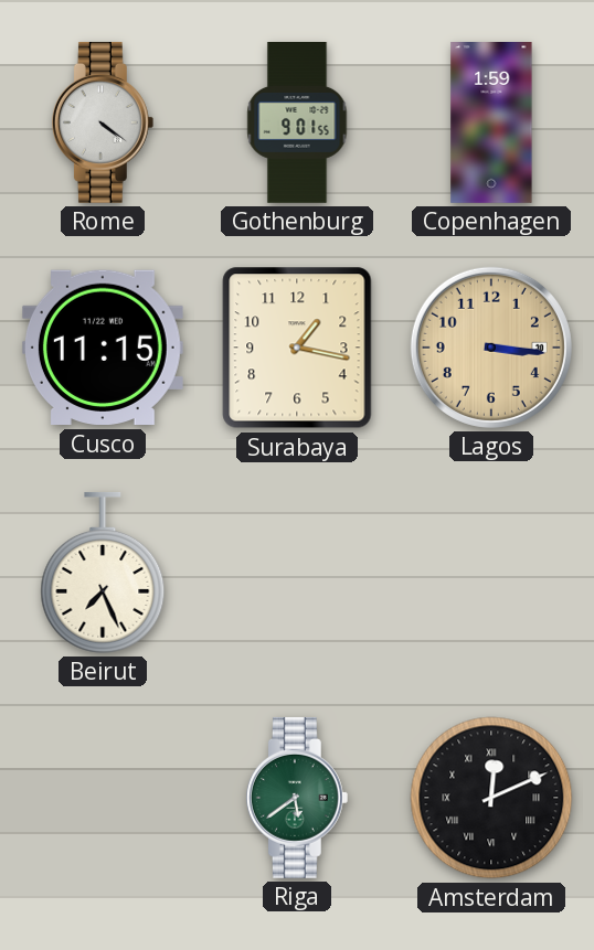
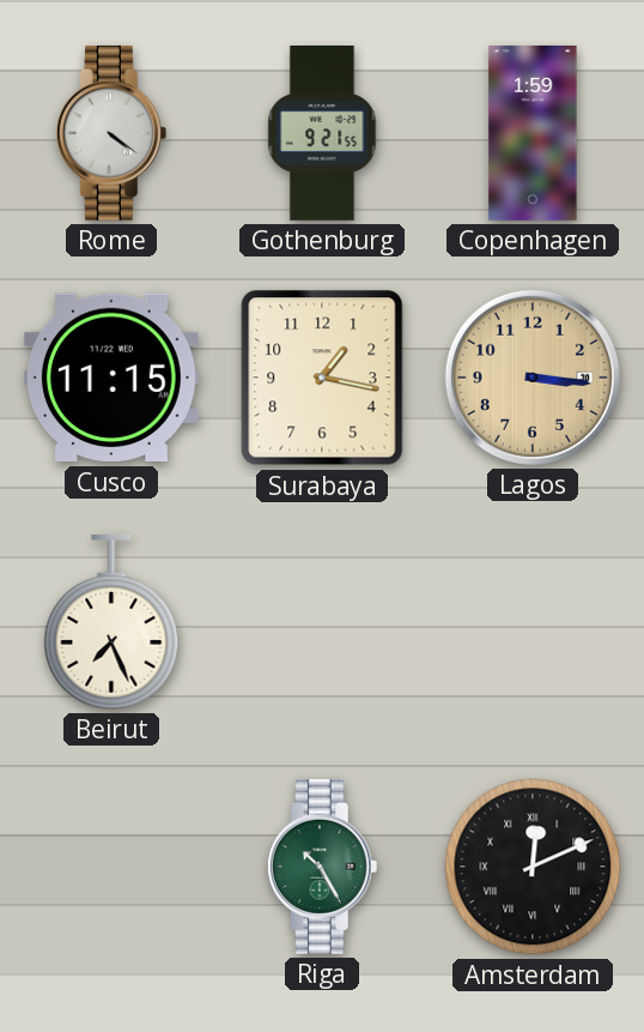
Gothenburg: 9:01 -> 9:21
Riga: 5:39 -> 10:25
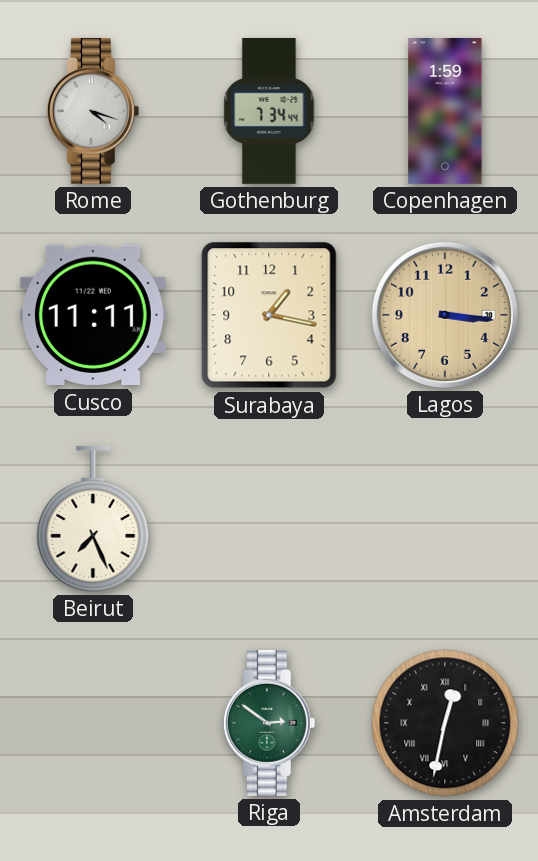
Rome: 4:21 -> 4:18
Gothenburg: 9:21 -> 7:34
Cusco: 11:15 -> 11:11
Riga: 10:25 -> 2:51
Amsterdam: 12:11 -> 12:32
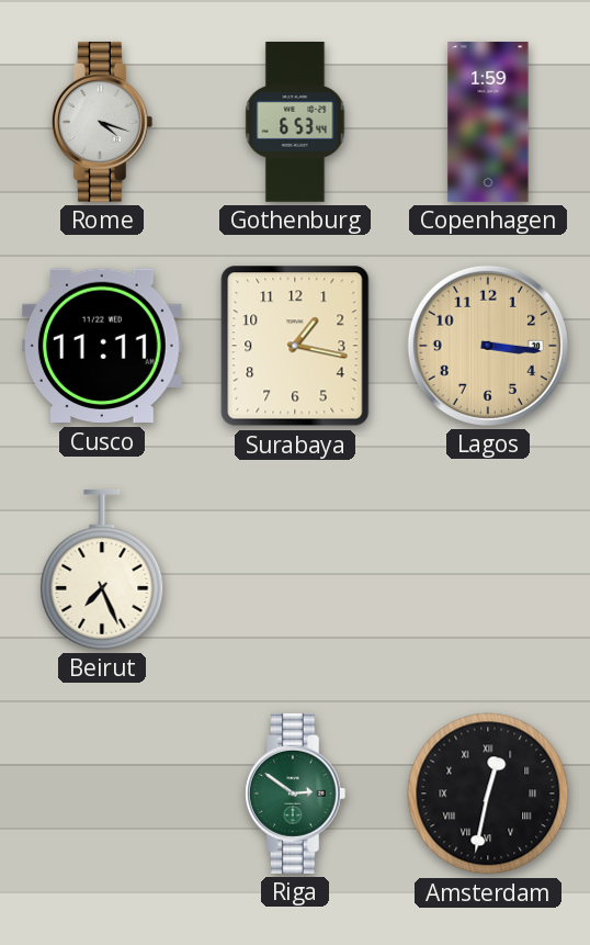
Gothenburg: 7:34 -> 6:53
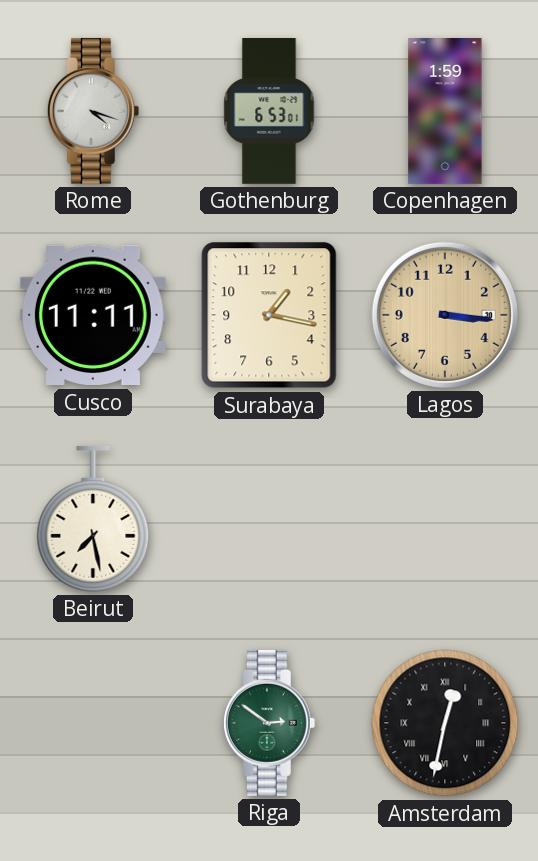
Gothenburg: 6:53:44 -> 6:53:01
Beirut: 7:26 -> 7:28
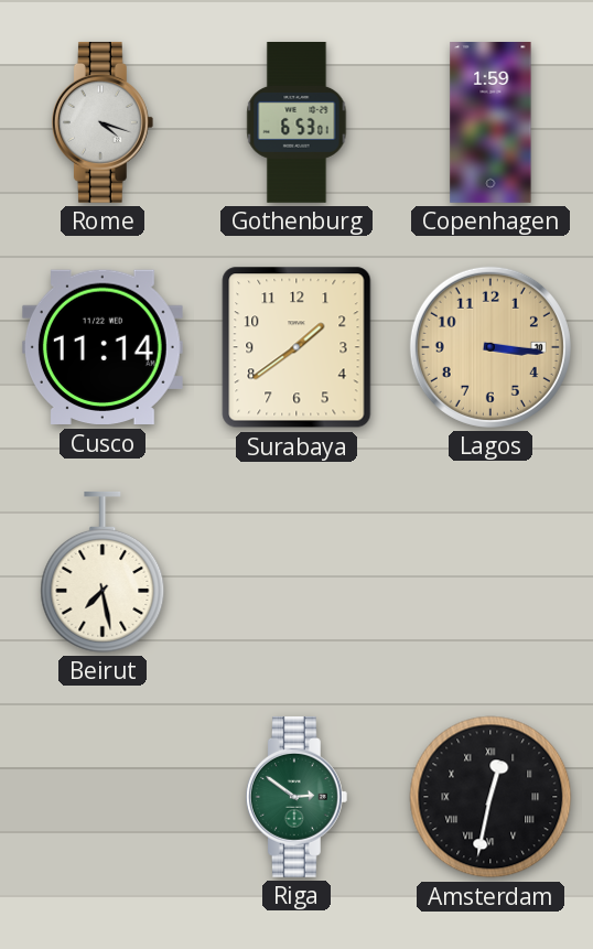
Cusco: 11:11 -> 11:14
Surabaya: 1:17 -> 1:39
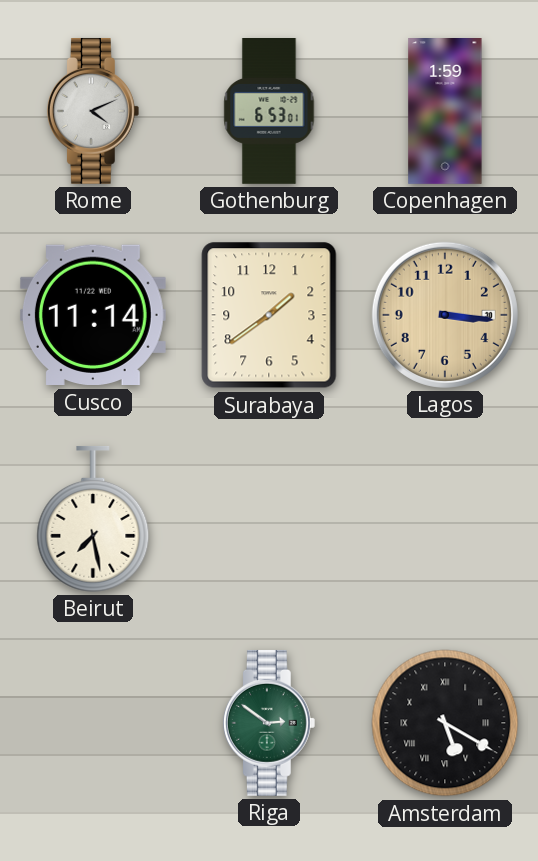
Rome: 4:18 -> 4:11
Amsterdam: 12:32 -> 5:20
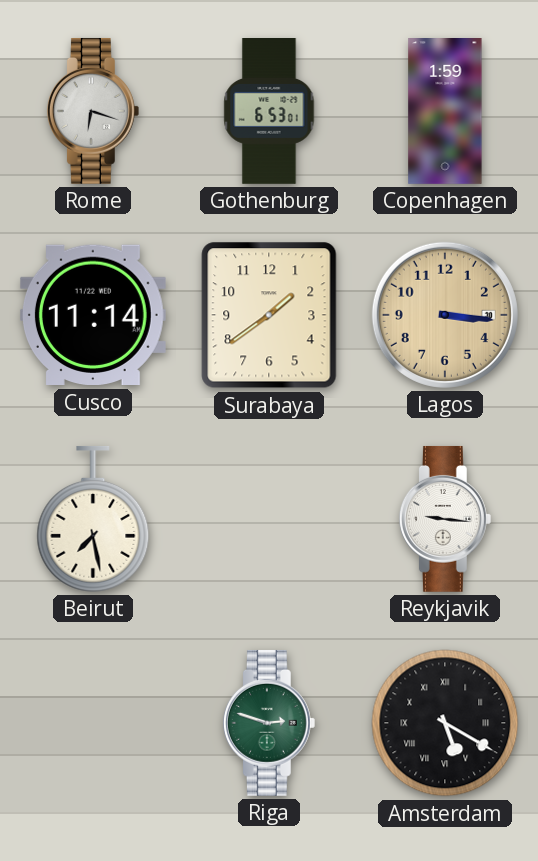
Rome: 4:11 -> 6:18
Reykjavik: none -> 9:16
Riga: 2:51 -> 2:48
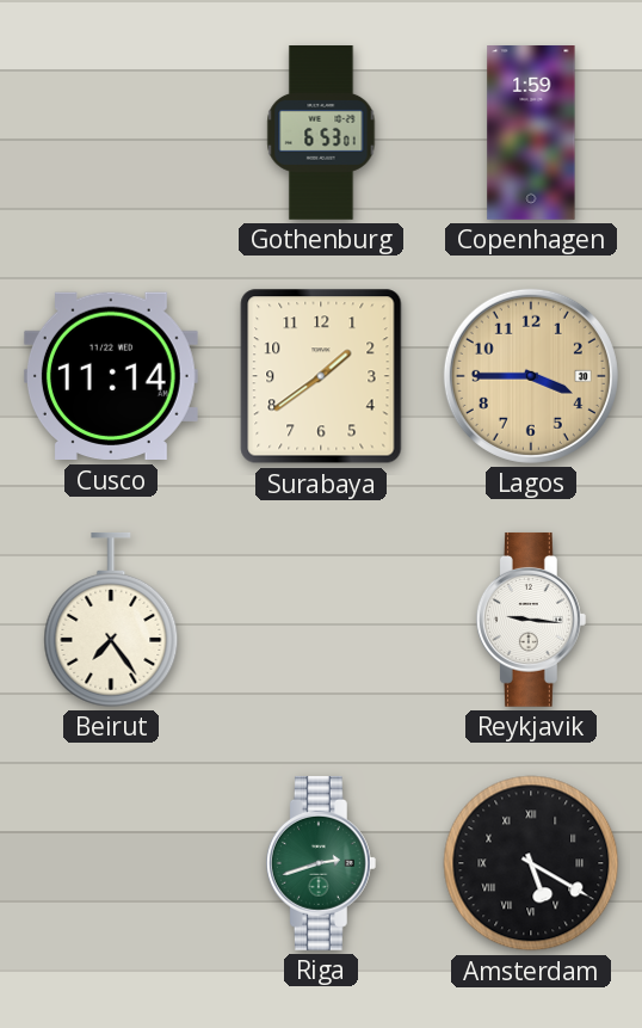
Rome: 6:18 -> none
Lagos: 3:16 -> 3:45
Beirut: 7:28 -> 7:24
Riga: 2:48 -> 2:42
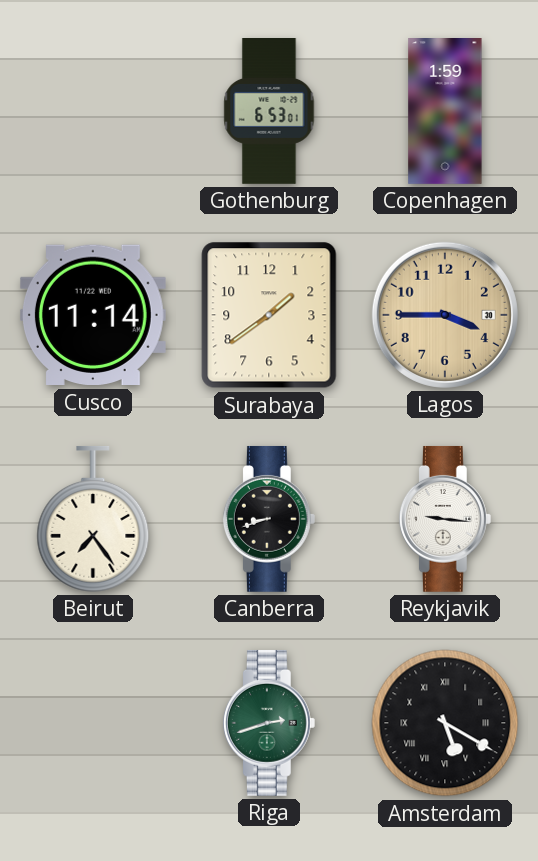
Canberra: none -> 8:42
